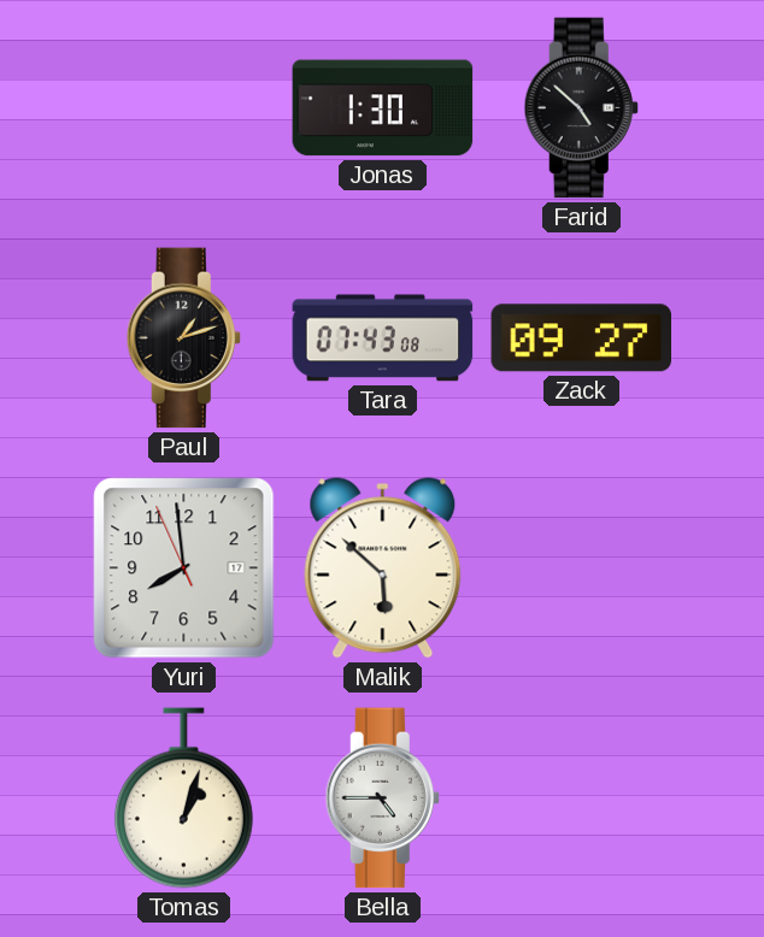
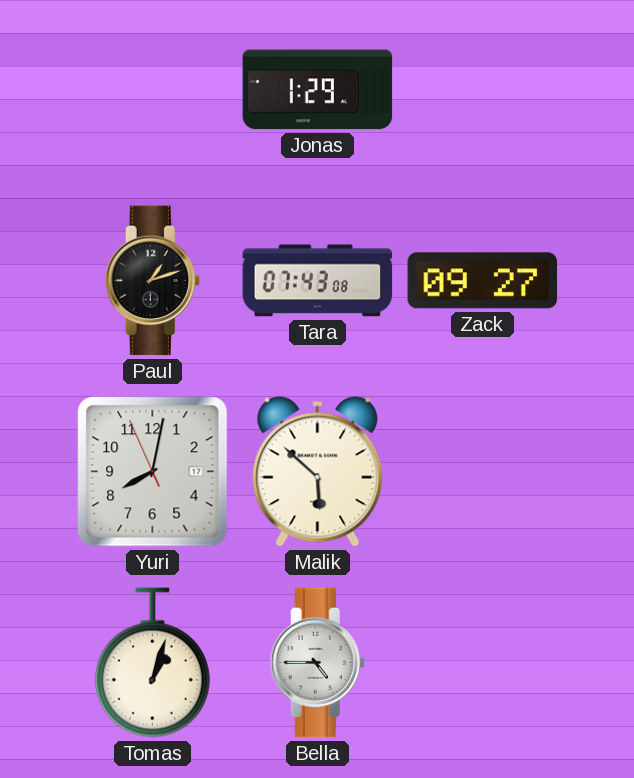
Jonas: 1:30 -> 1:29
Farid: 4:52 -> none
Yuri: 7:58 -> 8:01
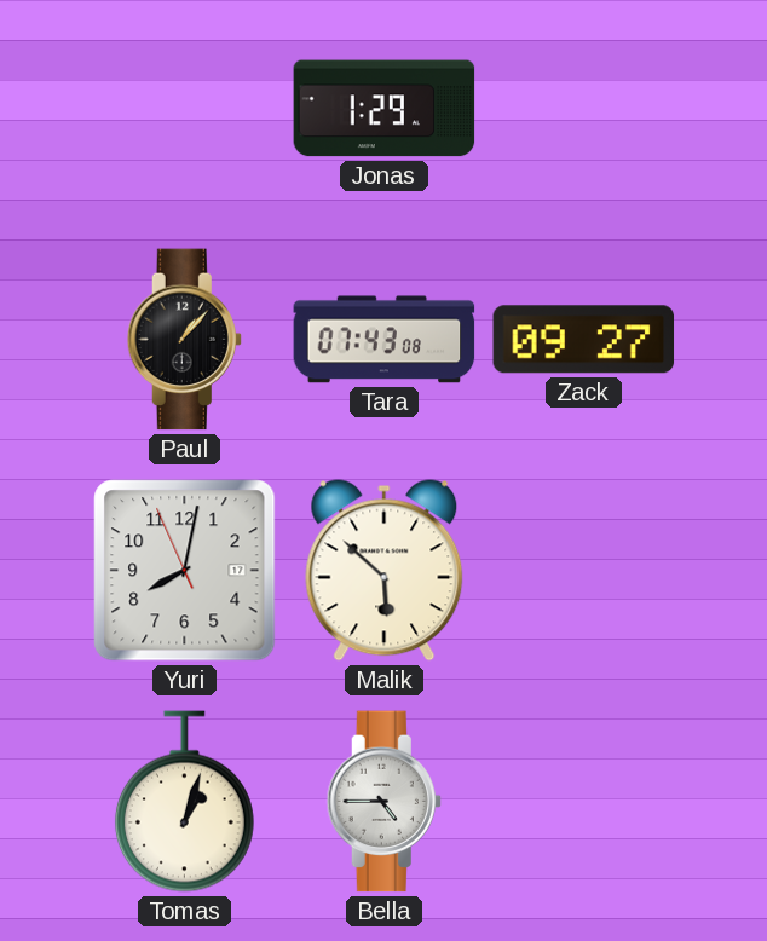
Paul: 1:12 -> 1:07
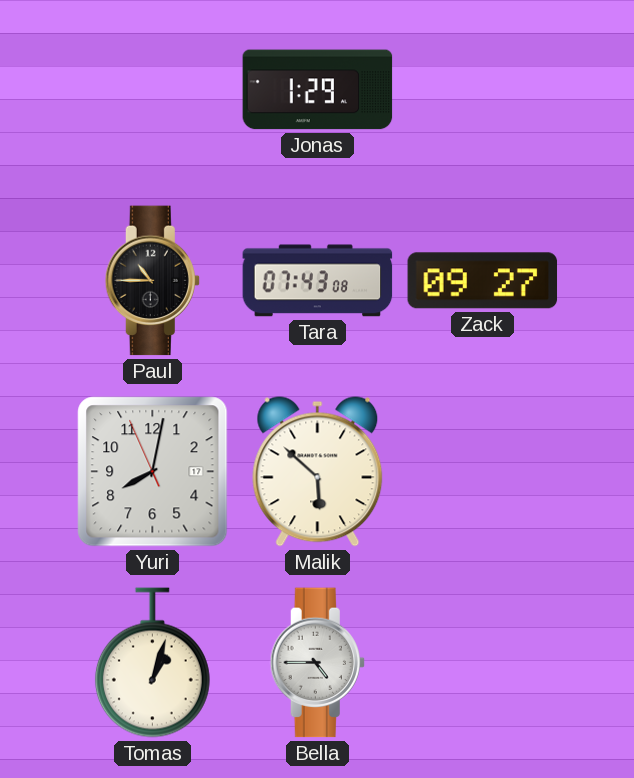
Paul: 1:07 -> 10:45
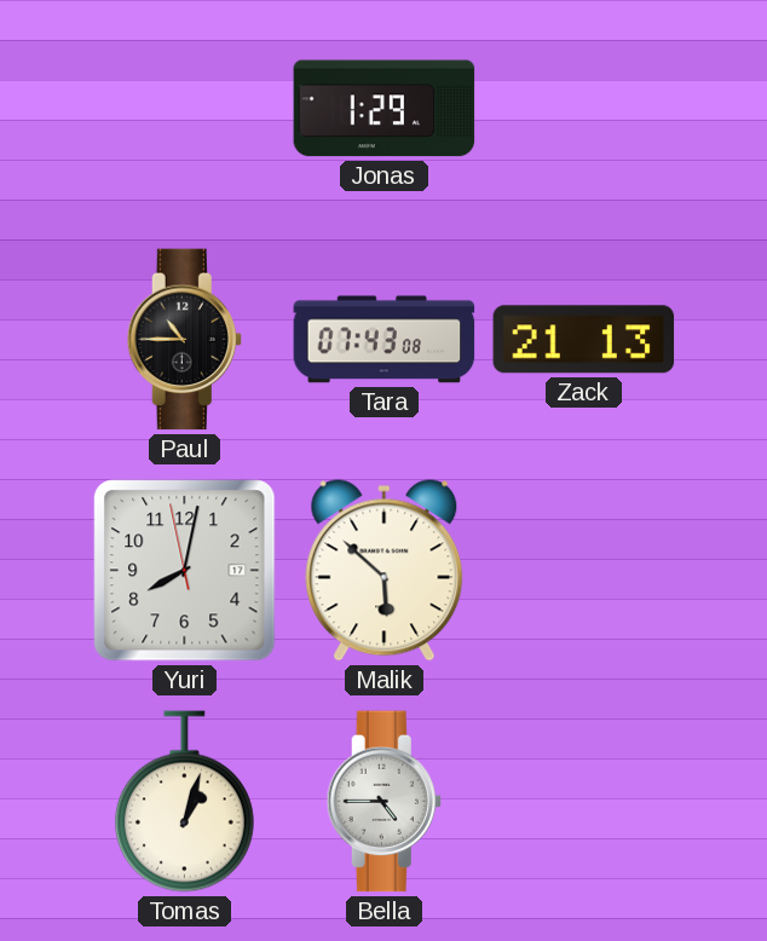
Zack: 09:27 -> 21:13
Yuri: 8:01:56 -> 8:01:58
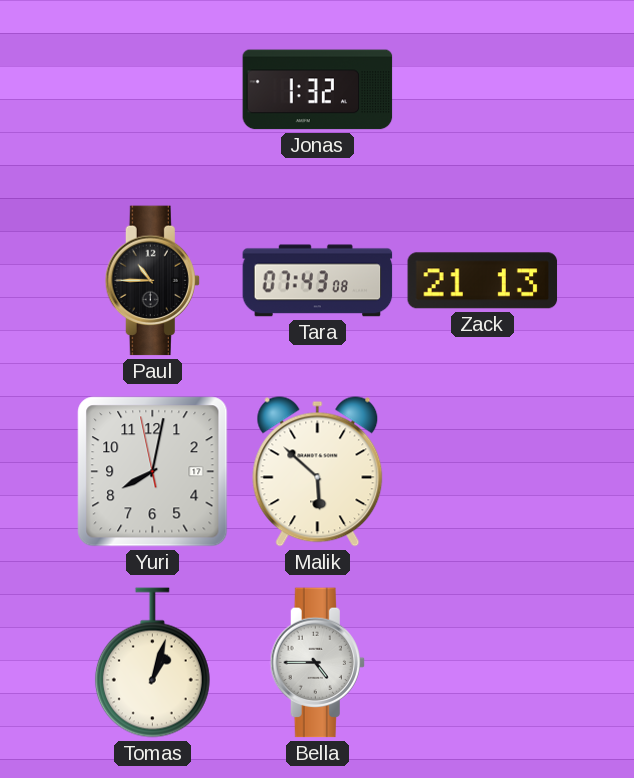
Jonas: 1:29 -> 1:32
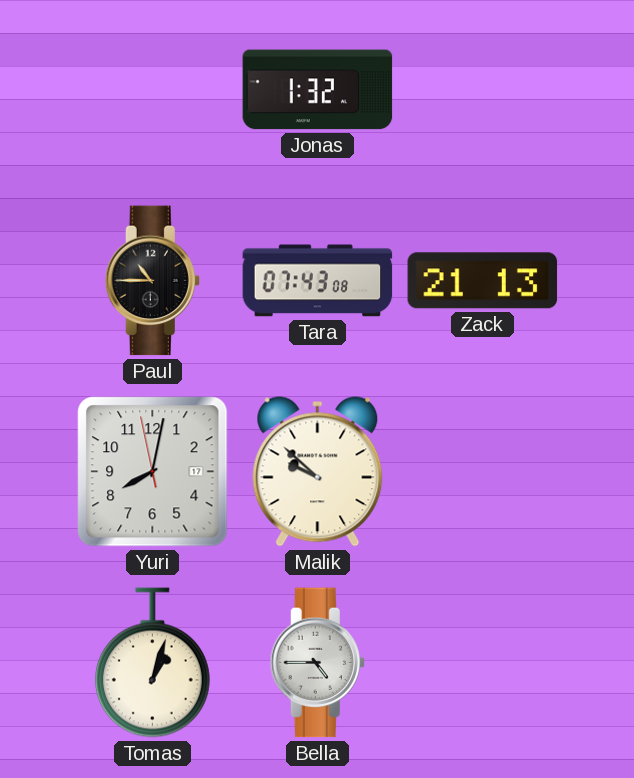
Malik: 5:52 -> 9:52
